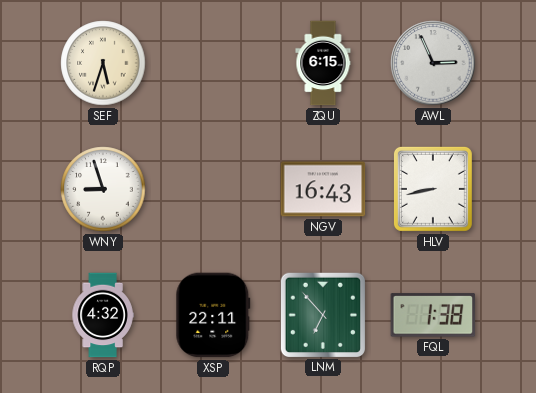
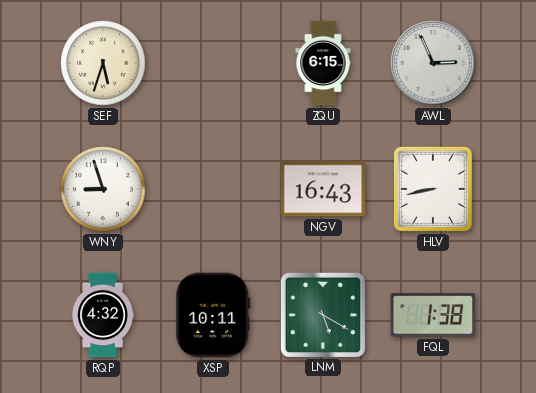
XSP: 22:11 -> 10:11
LNM: 6:53 -> 5:20
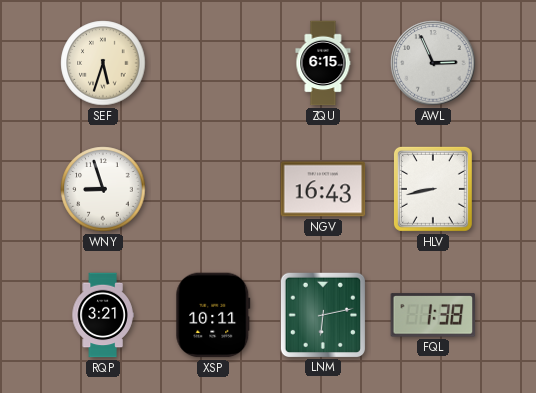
RQP: 4:32 -> 3:21
LNM: 5:20 -> 6:13
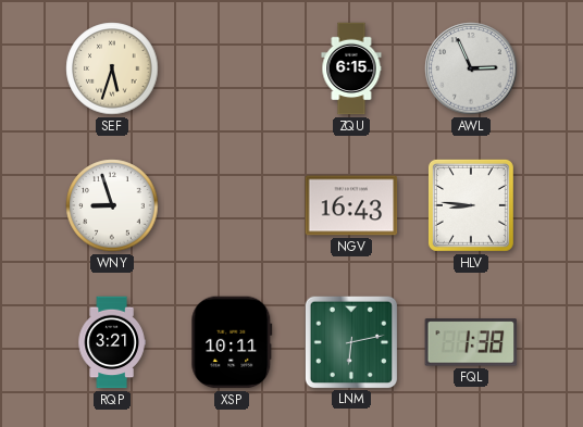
HLV: 8:43 -> 8:46
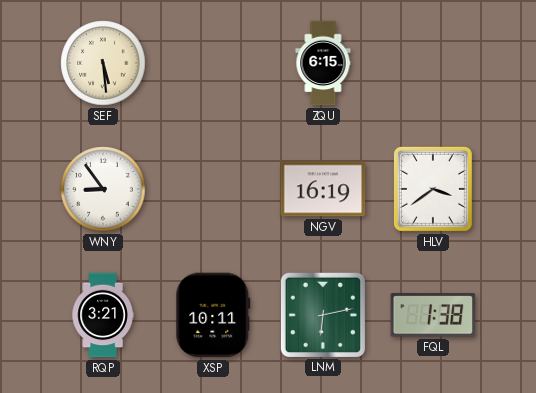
SEF: 5:33 -> 5:29
AWL: 2:56 -> none
WNY: 8:57 -> 8:54
NGV: 16:43 -> 16:19
HLV: 8:46 -> 3:39
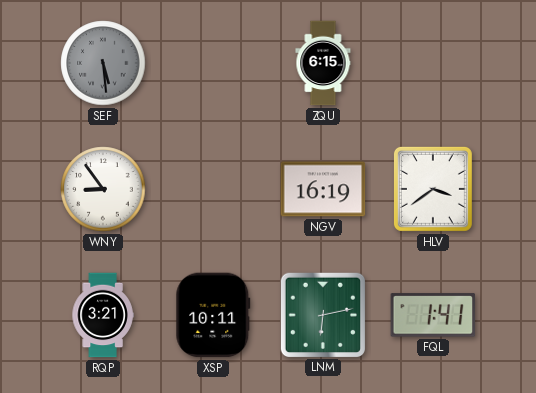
SEF dial: cream -> grey
FQL: 1:38 -> 1:41
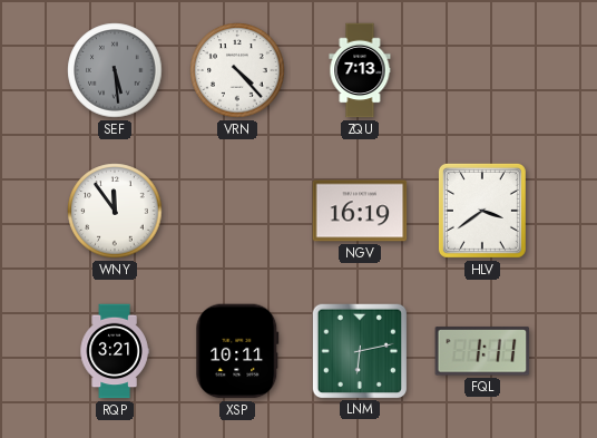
VRN: none -> 4:23
ZQU: 6:15 -> 7:13
WNY: 8:54 -> 11:54
FQL: 1:41 -> 1:11
